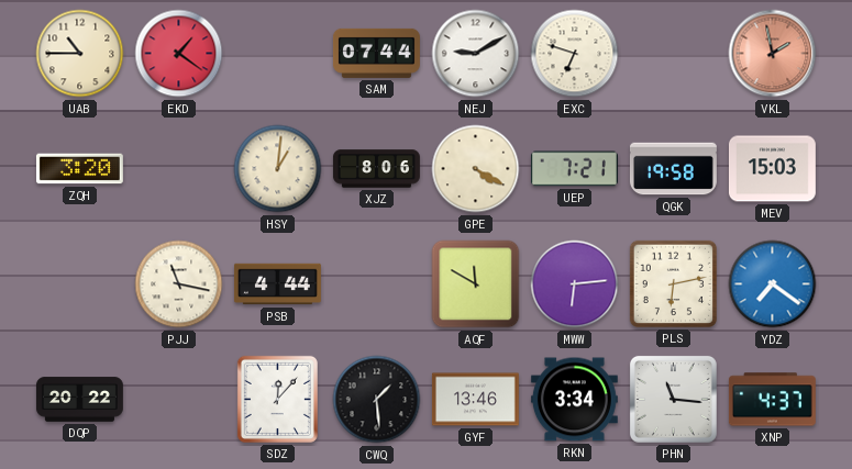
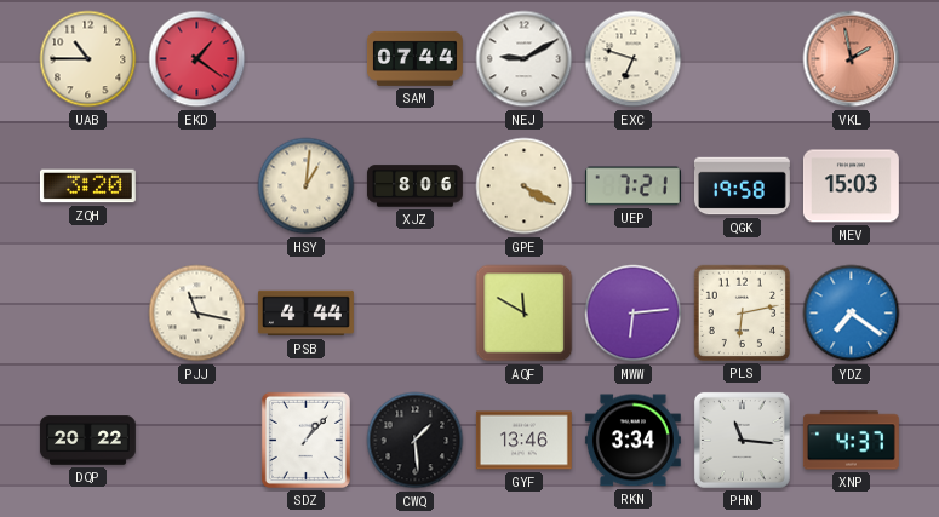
SDZ: 12:07 -> 1:07
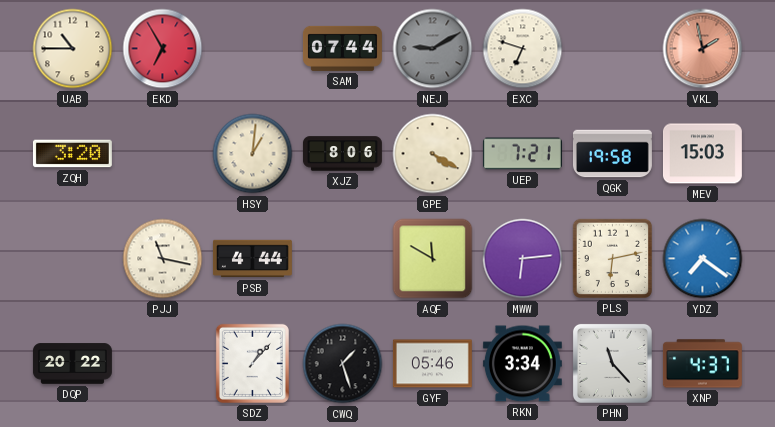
EKD: 1:21 -> 6:55
NEJ dial: white -> grey
CWQ: 1:29 -> 1:27
GYF: 13:46 -> 05:46
PHN: 11:16 -> 11:23
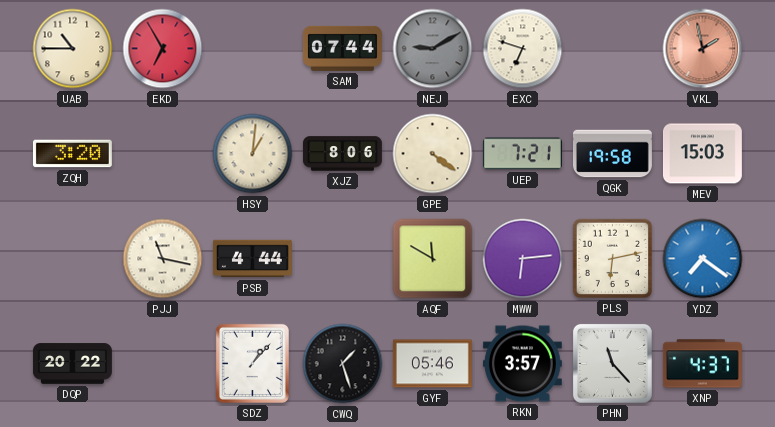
GPE: 4:20 -> 4:21
RKN: 3:34 -> 3:57
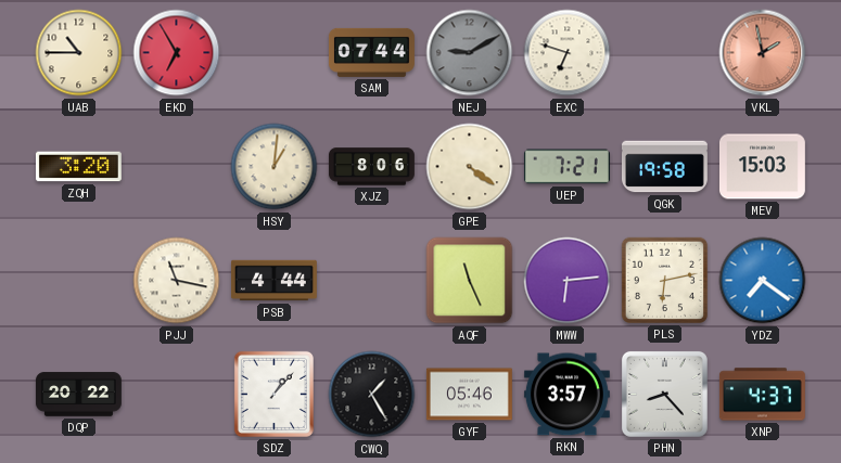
AQF: 11:50 -> 11:26
CWQ: 1:27 -> 1:25
PHN: 11:23 -> 8:23
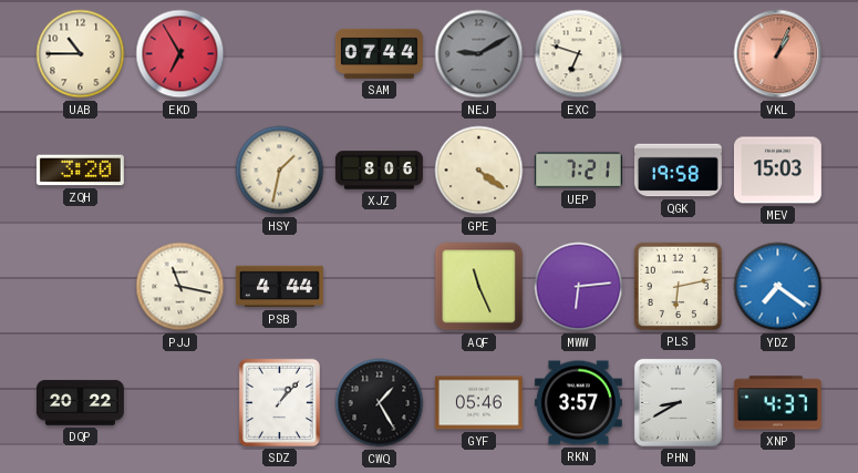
VKL: 1:58 -> 1:04
HSY: 1:01 -> 1:32
PHN: 8:23 -> 8:40
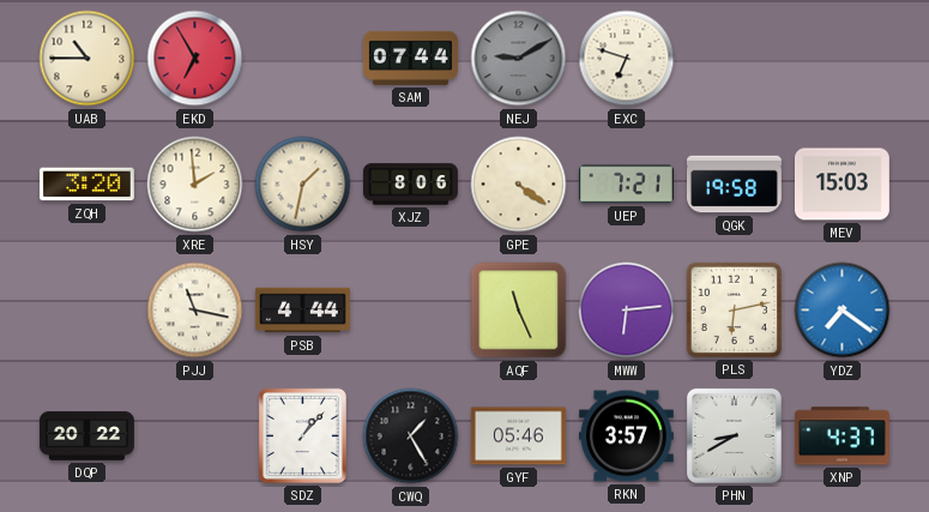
VKL: 1:04 -> none
XRE: none -> 1:59
